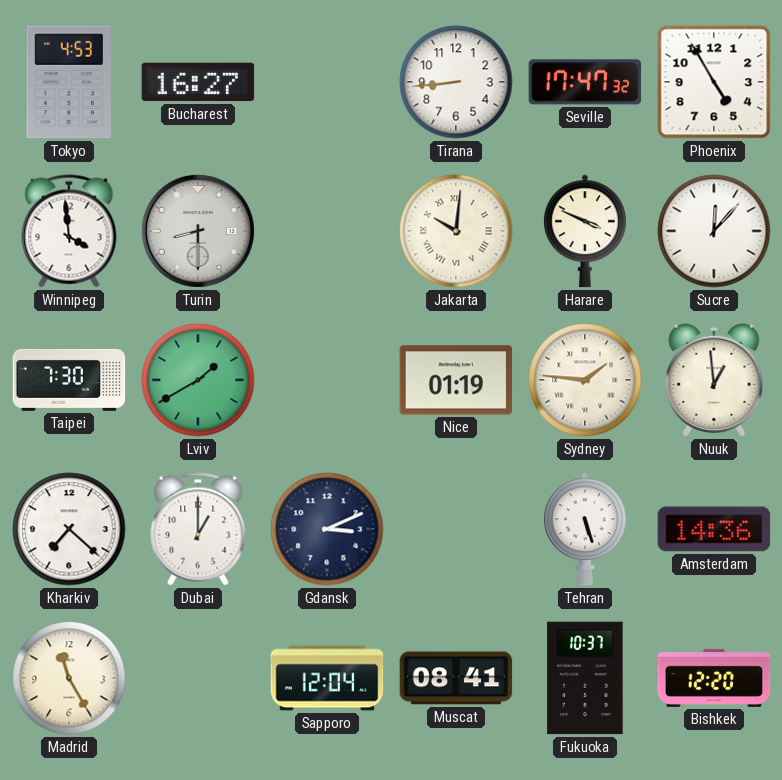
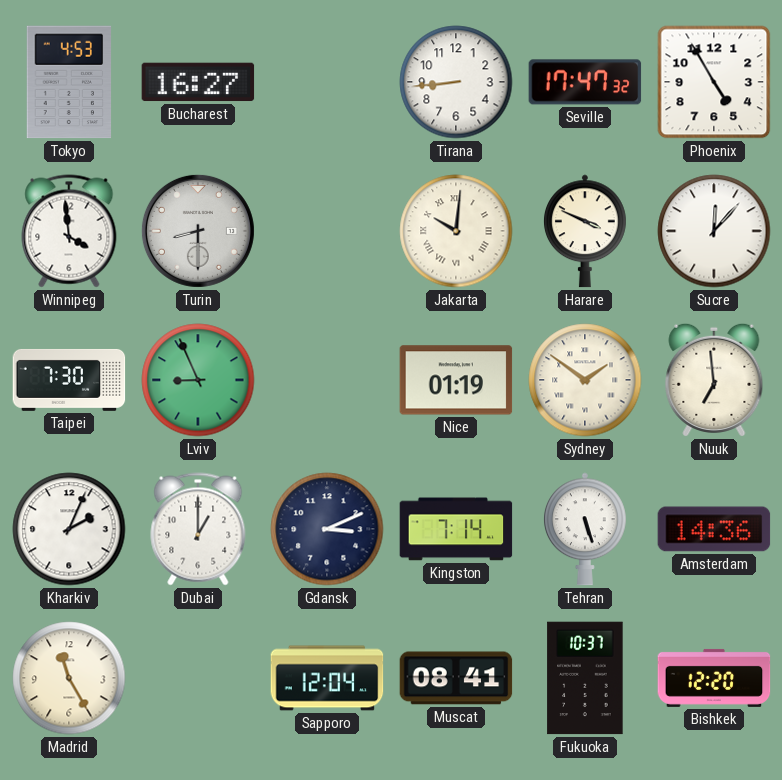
Lviv: 1:40 -> 8:56
Sydney: 1:46 -> 1:51
Nuuk: 12:59 -> 6:59
Kharkiv: 7:22 -> 2:04
Kingston: none -> 7:14
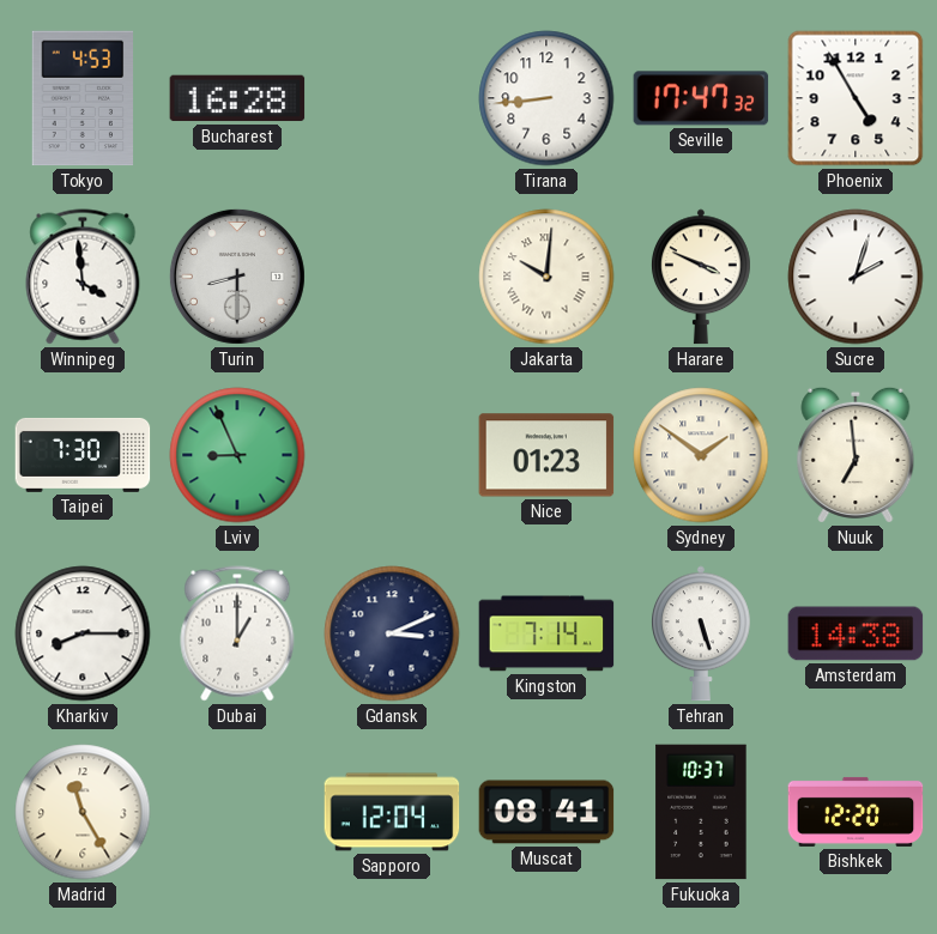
Bucharest: 16:27 -> 16:28
Sucre: 12:07 -> 2:03
Nice: 01:19 -> 01:23
Kharkiv: 2:04 -> 8:15
Amsterdam: 14:36 -> 14:38
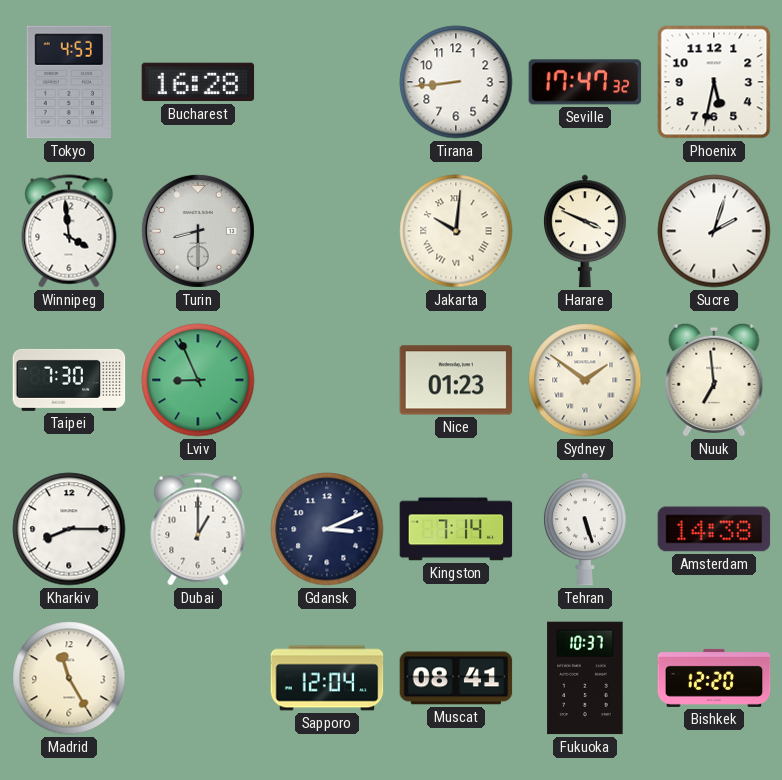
Phoenix: 4:55 -> 5:32
